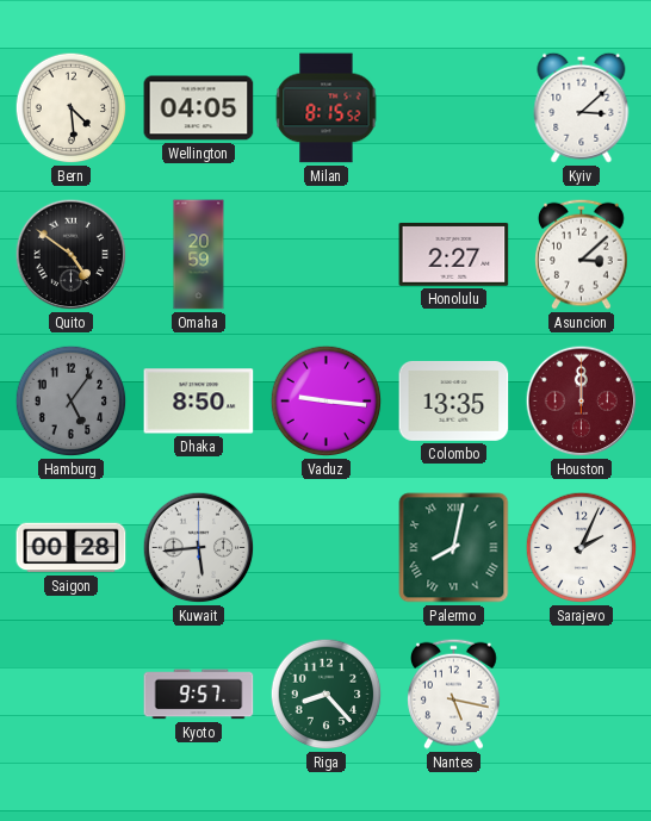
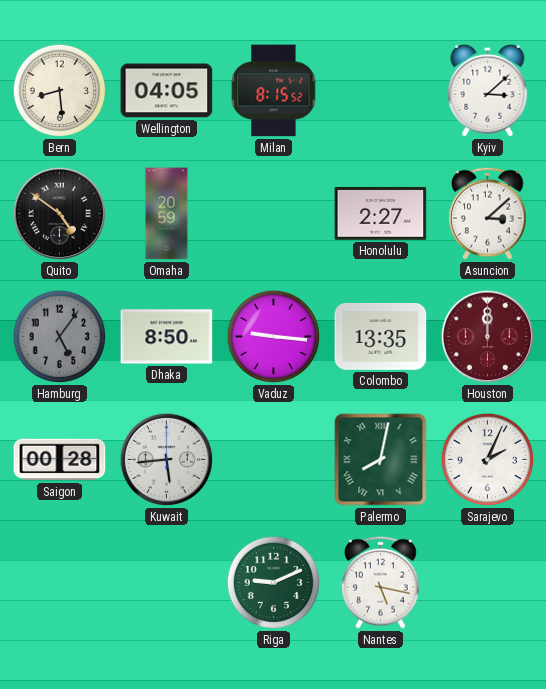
Bern: 4:29 -> 8:29
Kyoto: 9:57 -> none
Riga: 8:23 -> 9:11
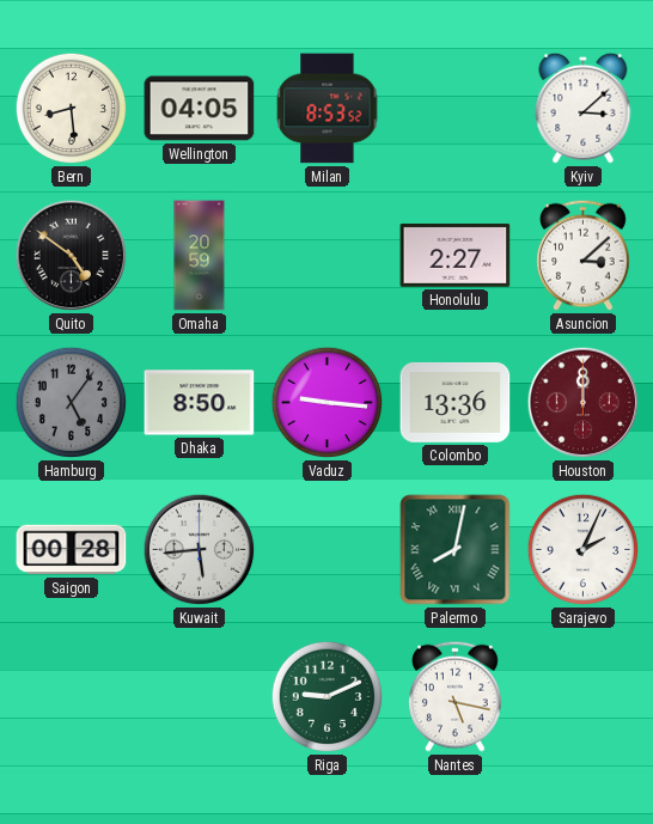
Milan: 8:15 -> 8:53
Colombo: 13:35 -> 13:36
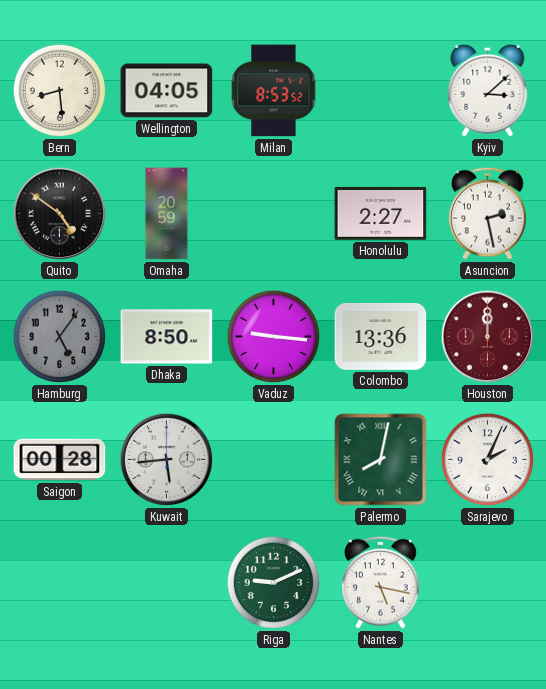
Asuncion: 3:08 -> 2:28
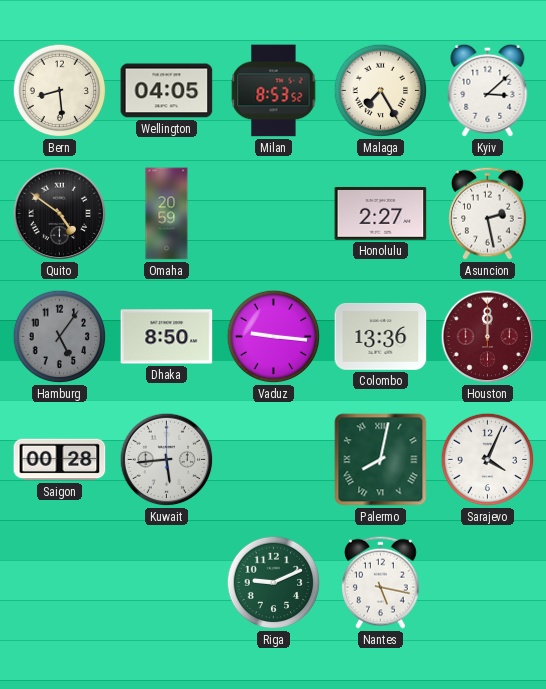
Malaga: none -> 7:25
Sarajevo: 2:04 -> 4:04
